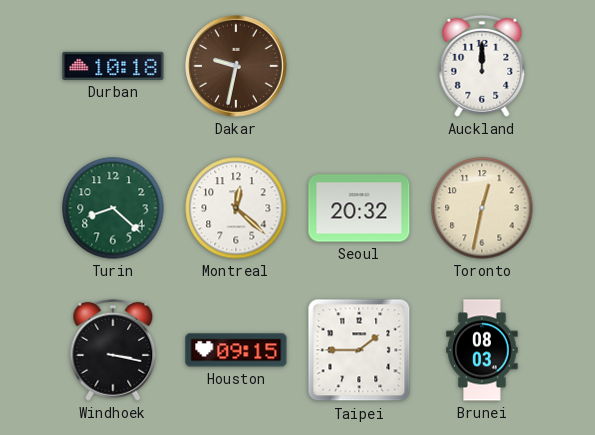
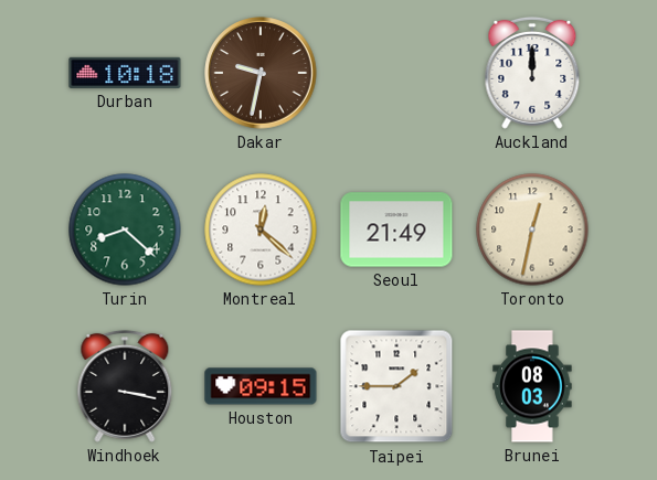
Seoul: 20:32 -> 21:49
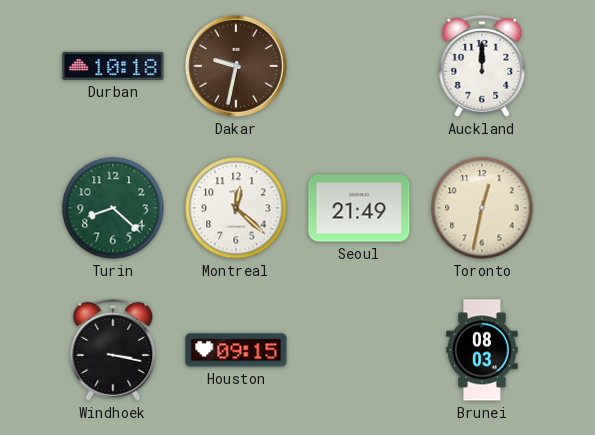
Taipei: 1:45 -> none
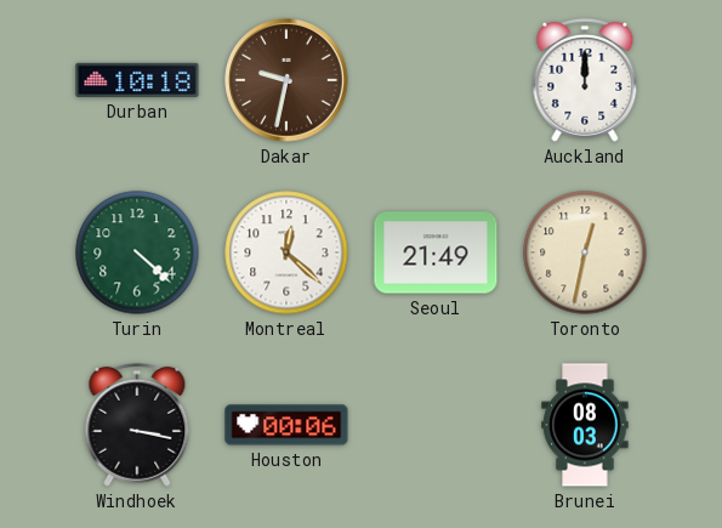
Turin: 8:22 -> 4:22
Houston: 09:15 -> 00:06
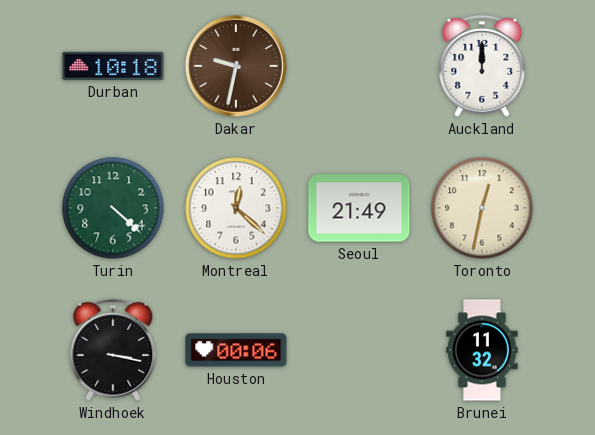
Brunei: 08:03 -> 11:32
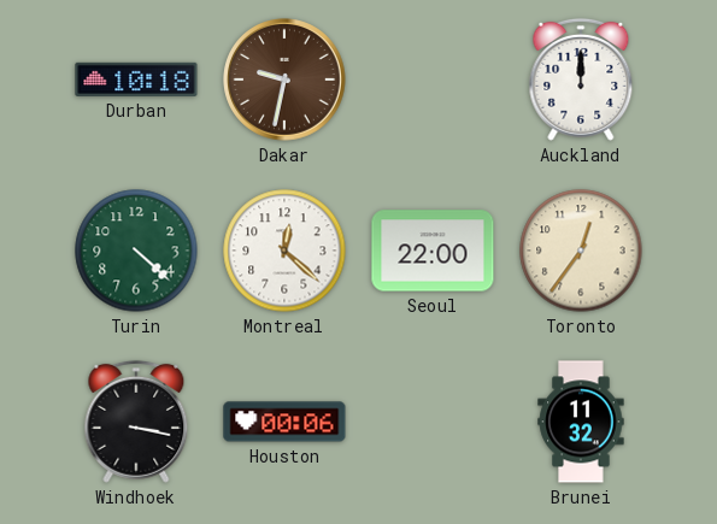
Seoul: 21:49 -> 22:00
Toronto: 12:32 -> 12:36
